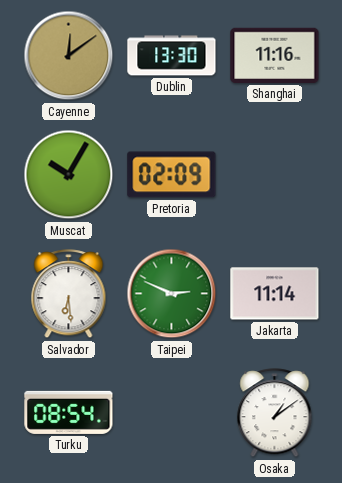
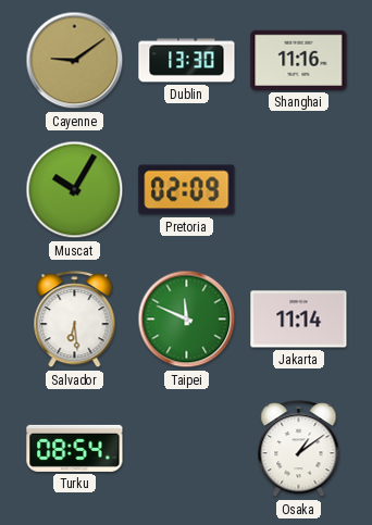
Cayenne: 12:09 -> 9:09
Taipei: 2:49 -> 11:49
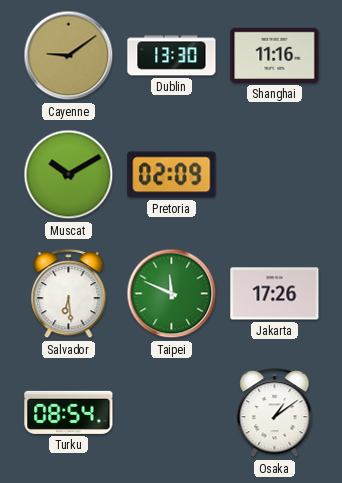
Muscat: 10:05 -> 10:10
Jakarta: 11:14 -> 17:26
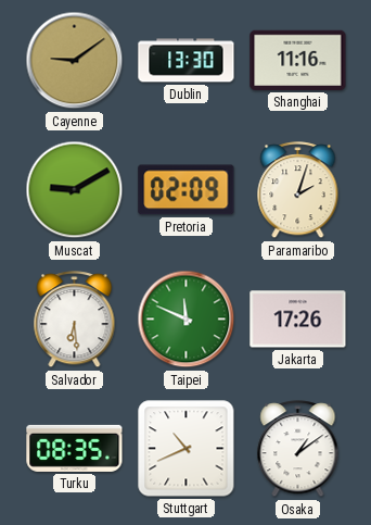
Muscat: 10:10 -> 9:10
Paramaribo: none -> 2:03
Turku: 08:54 -> 08:35
Stuttgart: none -> 10:41
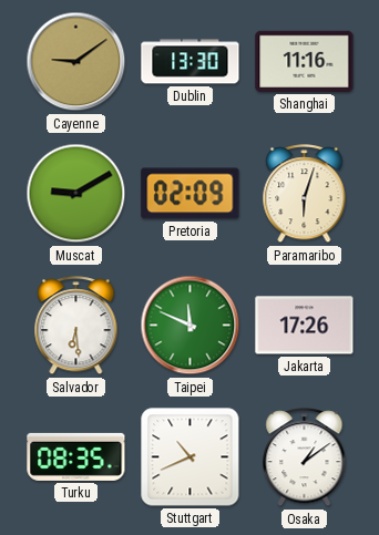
Paramaribo: 2:03 -> 6:03
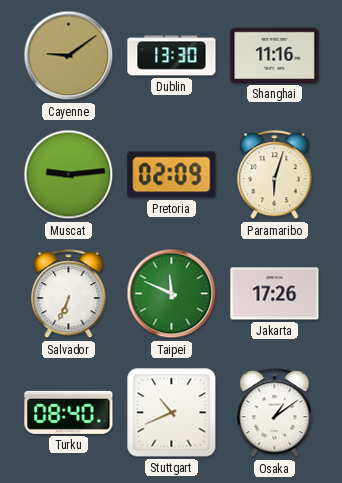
Muscat: 9:10 -> 9:14
Salvador: 6:29 -> 6:34
Turku: 08:35 -> 08:40
